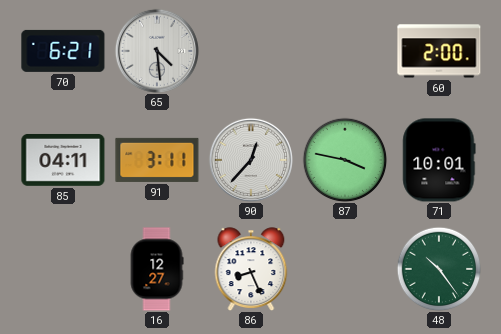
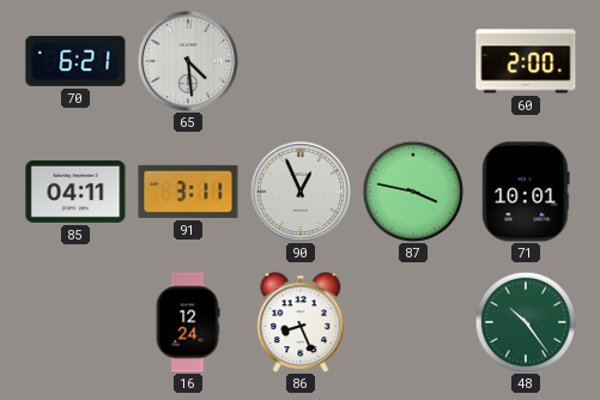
90: 12:37 -> 12:56
16: 12:27 -> 12:24
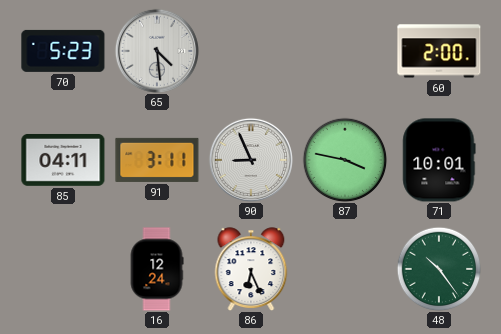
70: 6:21 -> 5:23
90: 12:56 -> 8:56
86: 8:26 -> 6:26
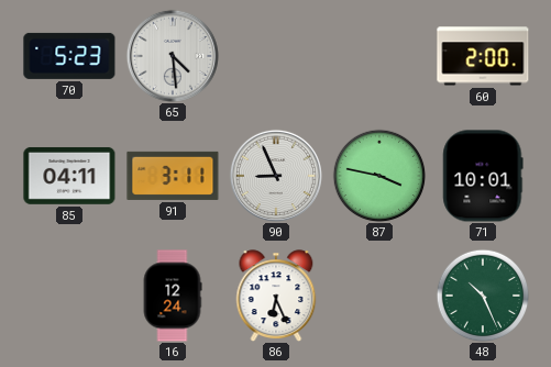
48: 10:24 -> 10:26
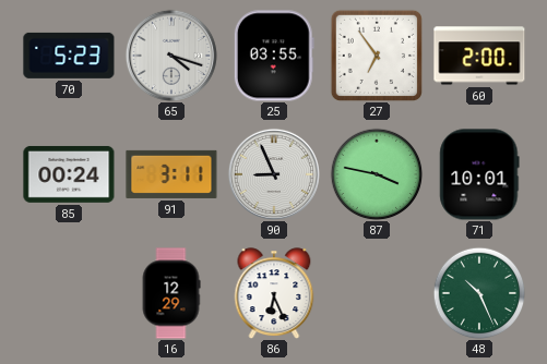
65: 4:29 -> 4:18
25: none -> 03:55
27: none -> 6:54
85: 04:11 -> 00:24
16: 12:24 -> 12:29
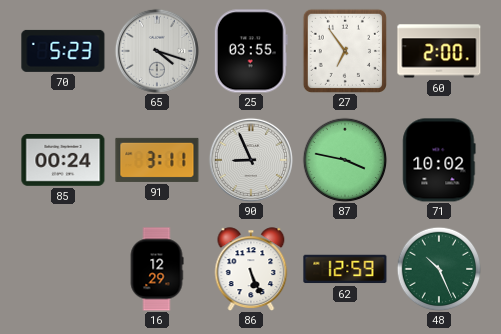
71: 10:01 -> 10:02
86: 6:26 -> 5:26
62: none -> 12:59
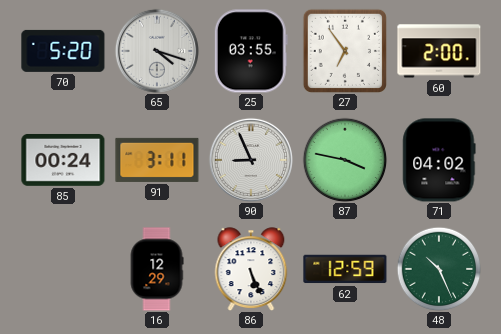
70: 5:23 -> 5:20
71: 10:02 -> 04:02
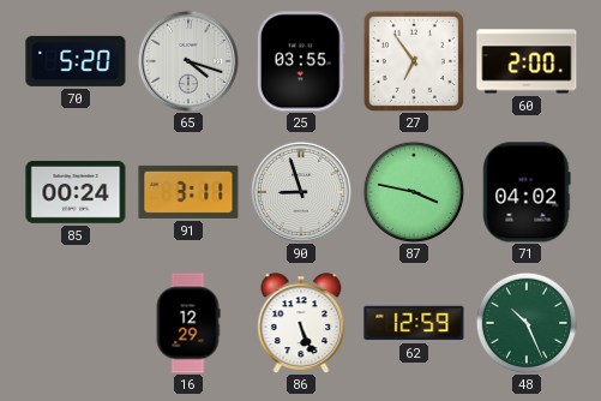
90: 8:56 -> 8:57
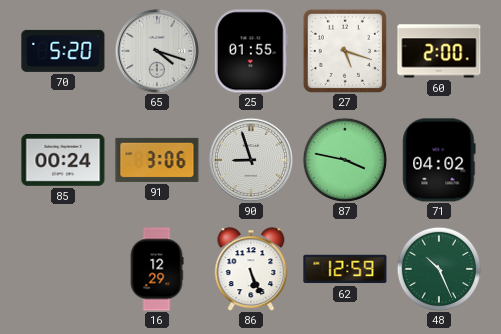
25: 03:55 -> 01:55
27: 6:54 -> 5:18
91: 3:11 -> 3:06
